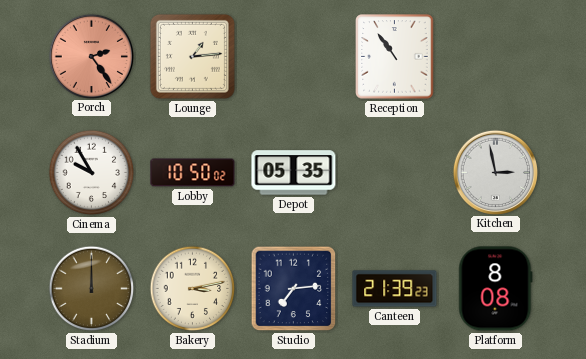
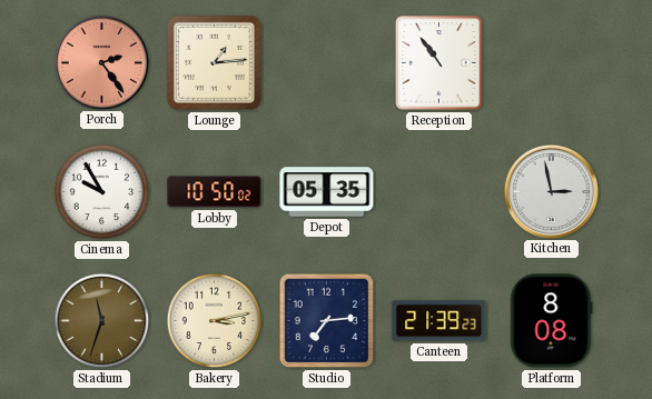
Stadium: 12:00 -> 11:33
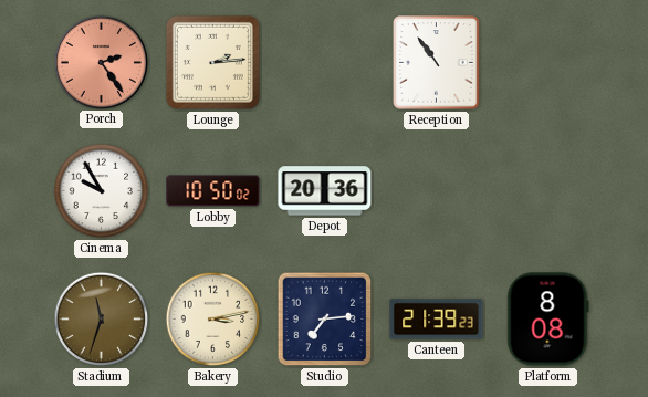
Lounge: 1:14 -> 2:14
Depot: 05:35 -> 20:36
Kitchen: 2:58 -> none
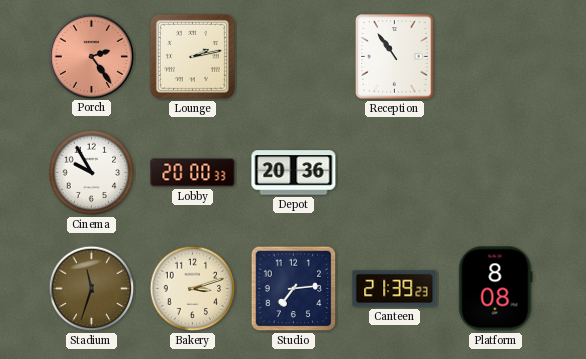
Lounge: 2:14 -> 2:13
Lobby: 10:50 -> 20:00
Bakery: 3:13 -> 3:12
